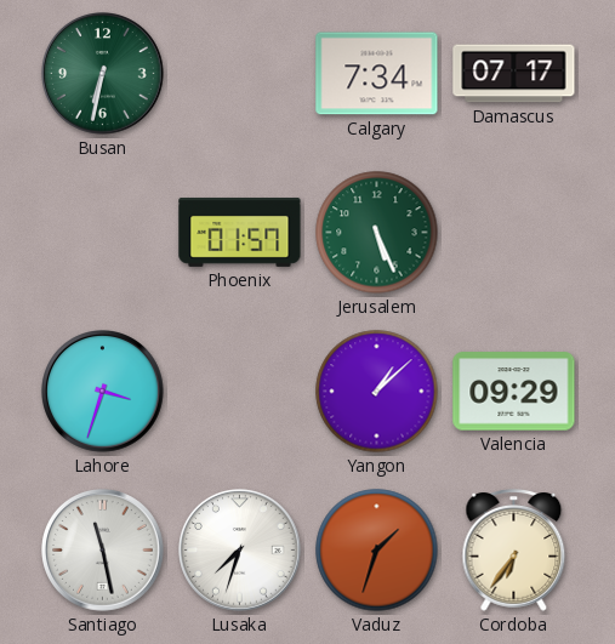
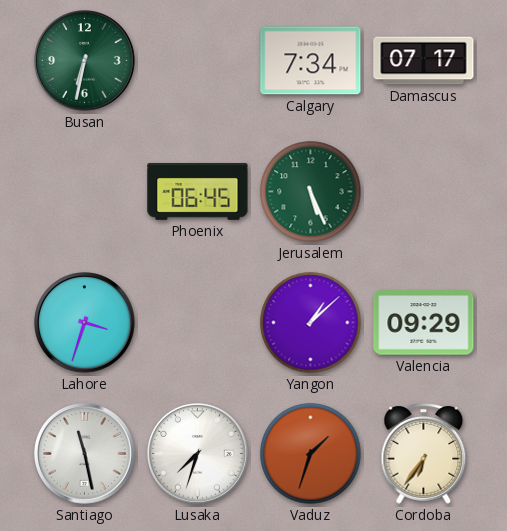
Phoenix: 01:57 -> 06:45
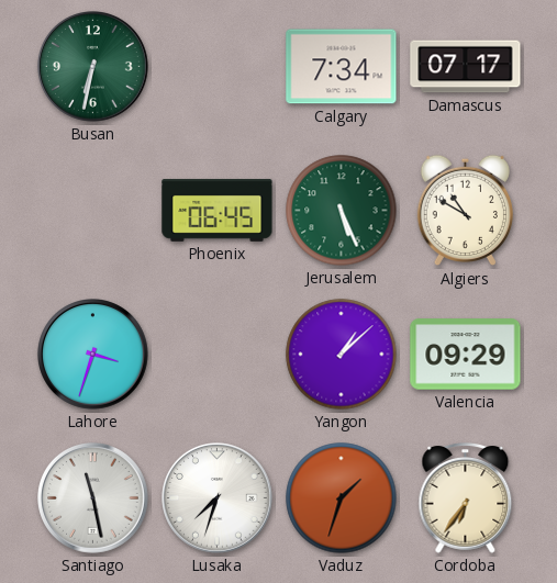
Algiers: none -> 10:50
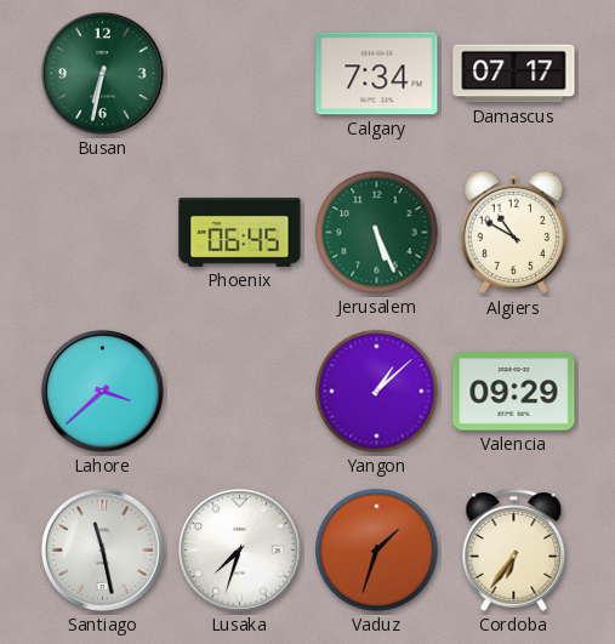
Lahore: 3:33 -> 3:38
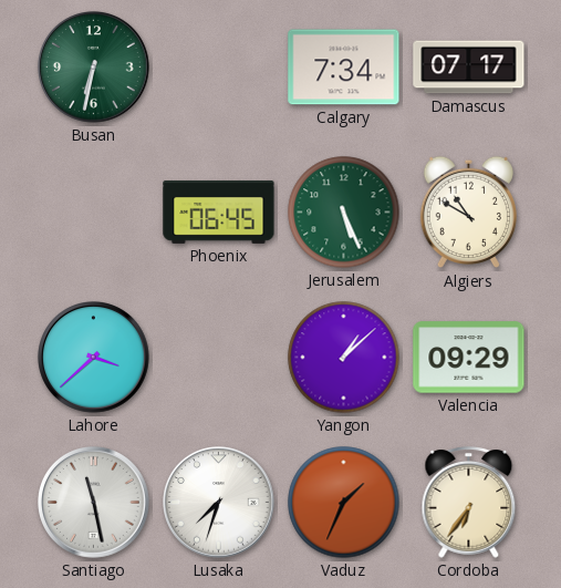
Vaduz: 1:33 -> 1:34
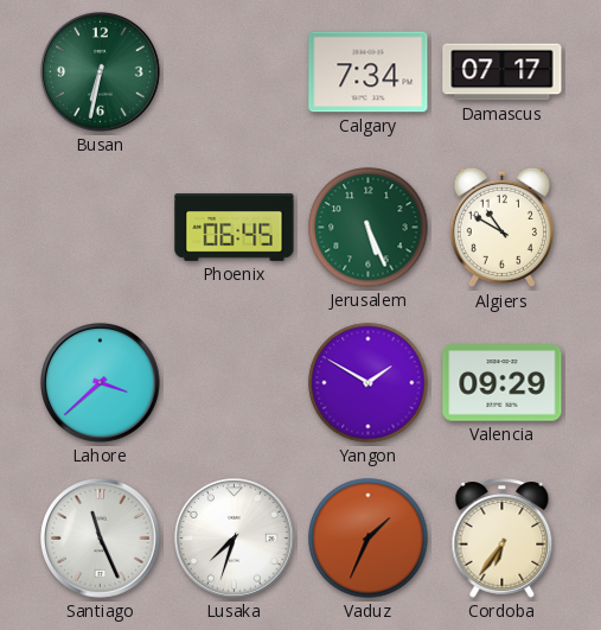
Yangon: 1:08 -> 1:50
Santiago: 11:28 -> 11:26
